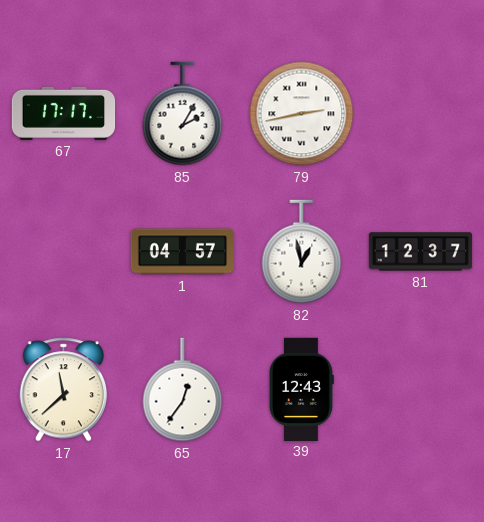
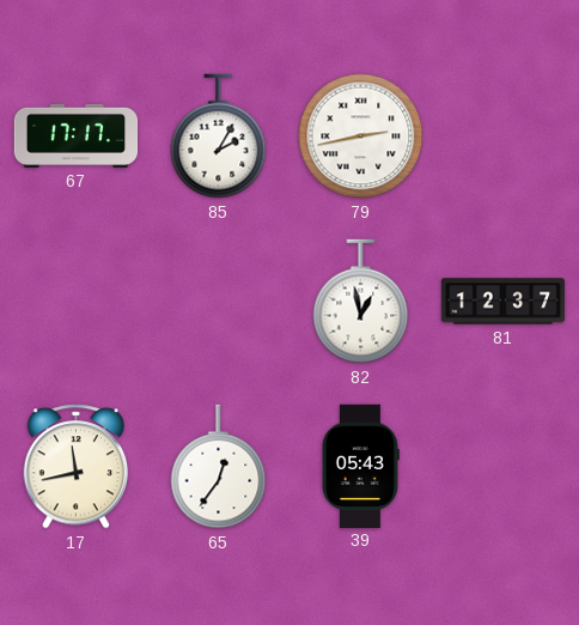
1: 04:57 -> none
17: 11:38 -> 11:43
39: 12:43 -> 05:43
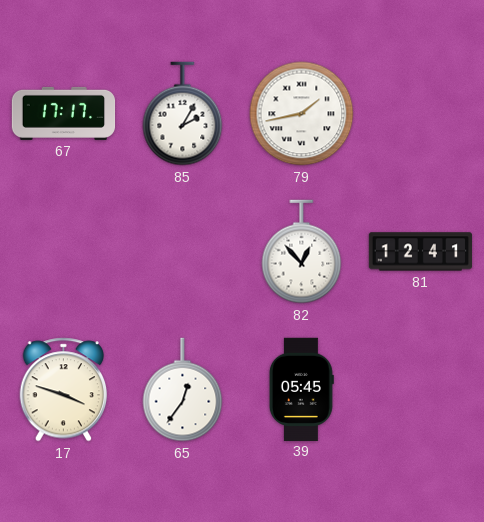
79: 2:43 -> 1:43
82: 12:58 -> 12:53
81: 12:37 -> 12:41
17: 11:43 -> 3:48
39: 05:43 -> 05:45
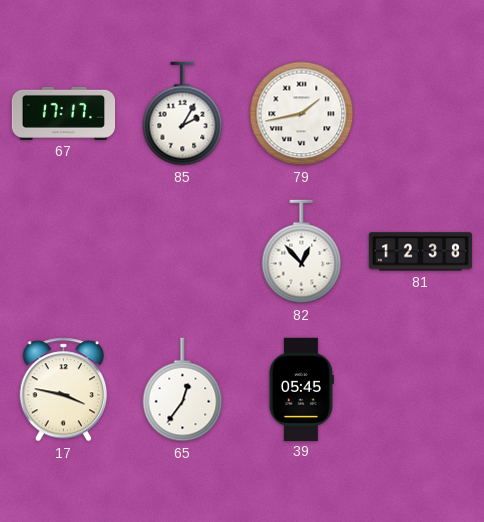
81: 12:41 -> 12:38
17: 3:48 -> 3:47
